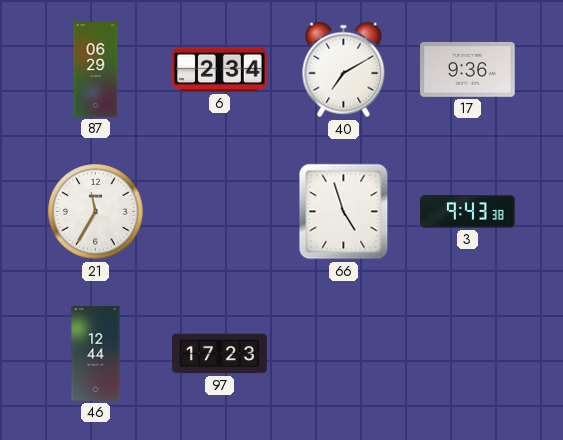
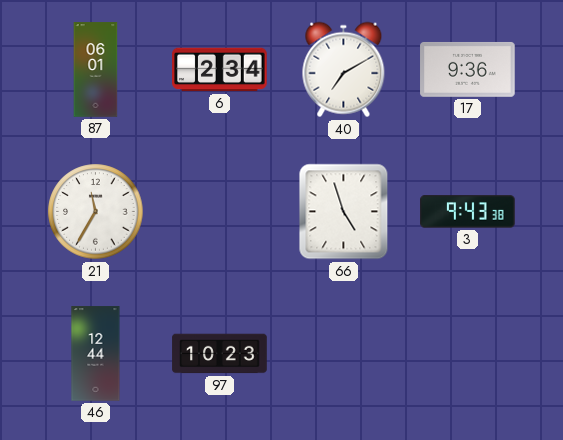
87: 06:29 -> 06:01
97: 17:23 -> 10:23
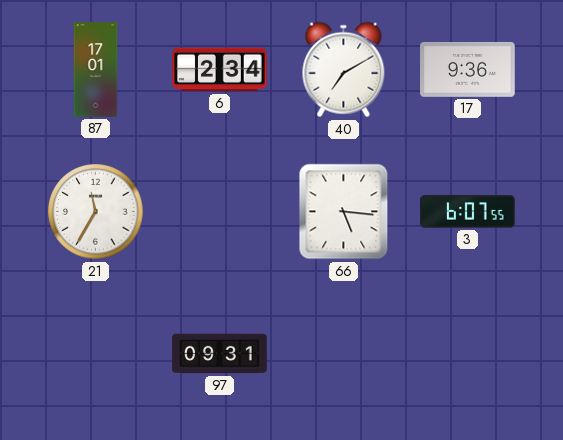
87: 06:01 -> 17:01
66: 4:57 -> 5:16
3: 9:43 -> 6:07
46: 12:44 -> none
97: 10:23 -> 09:31
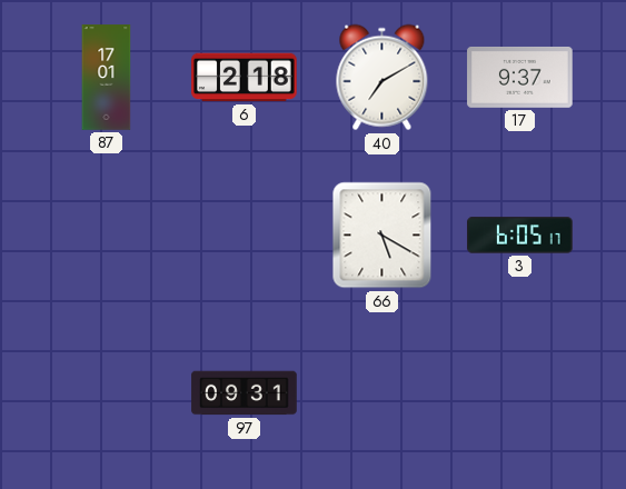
6: 2:34 -> 2:18
17: 9:36 -> 9:37
21: 11:35 -> none
66: 5:16 -> 5:20
3: 6:07 -> 6:05
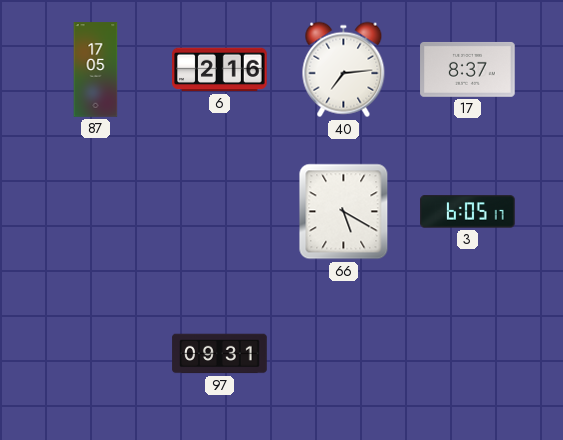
87: 17:01 -> 17:05
6: 2:18 -> 2:16
40: 7:10 -> 7:14
17: 9:37 -> 8:37
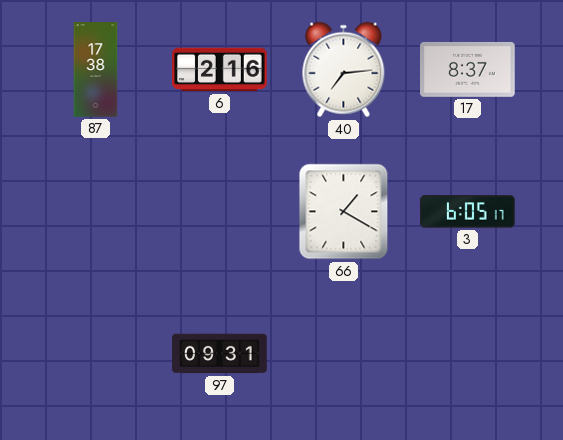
87: 17:05 -> 17:38
66: 5:20 -> 1:20
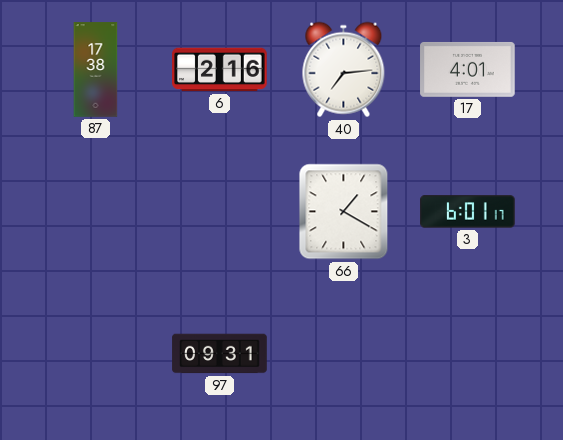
17: 8:37 -> 4:01
3: 6:05 -> 6:01
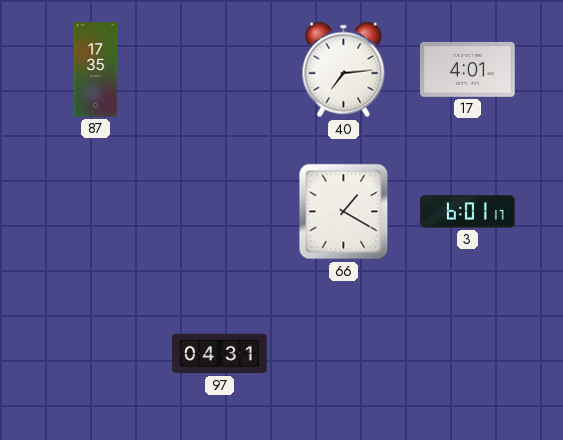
87: 17:38 -> 17:35
6: 2:16 -> none
97: 09:31 -> 04:31
